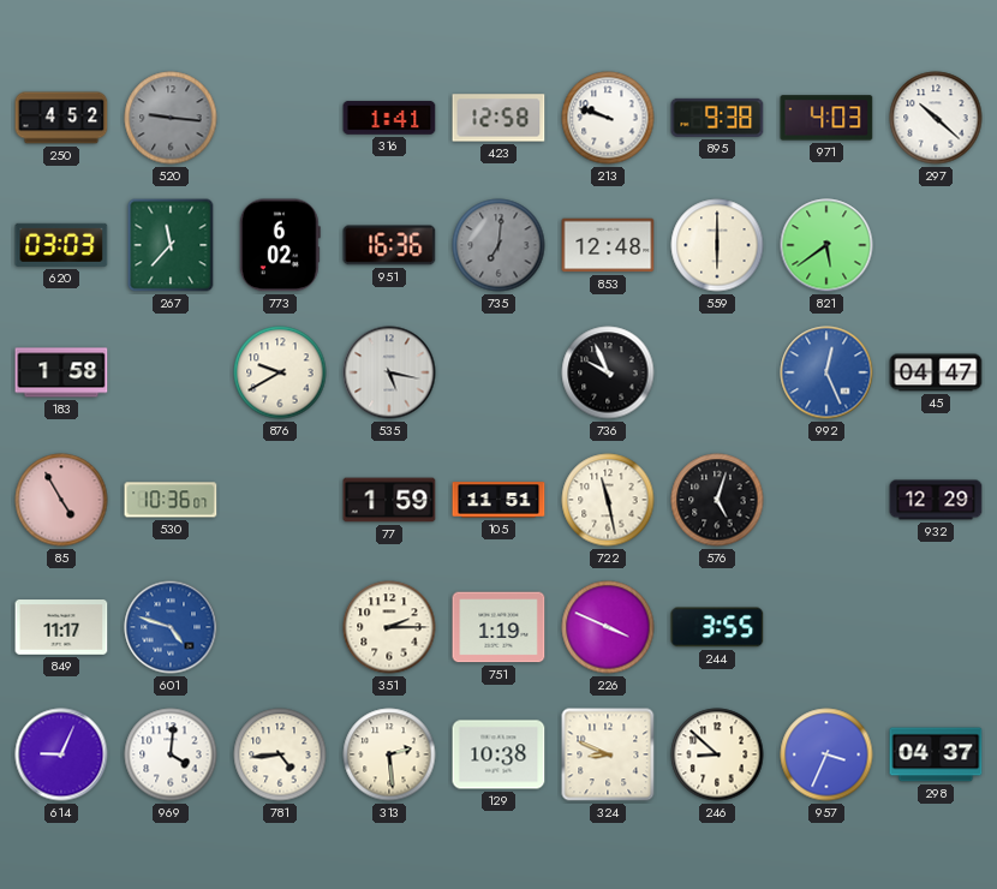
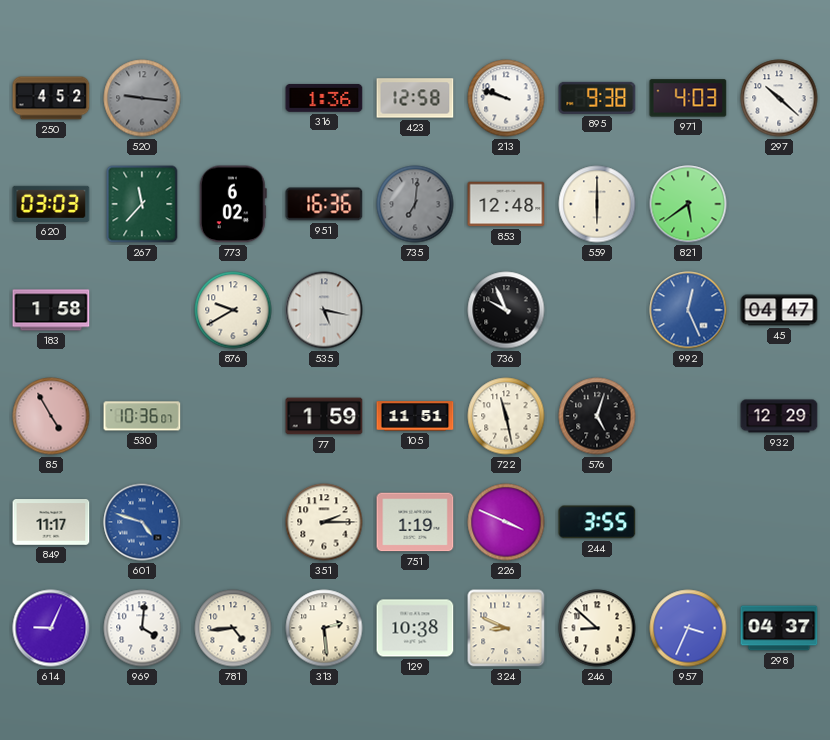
316: 1:41 -> 1:36
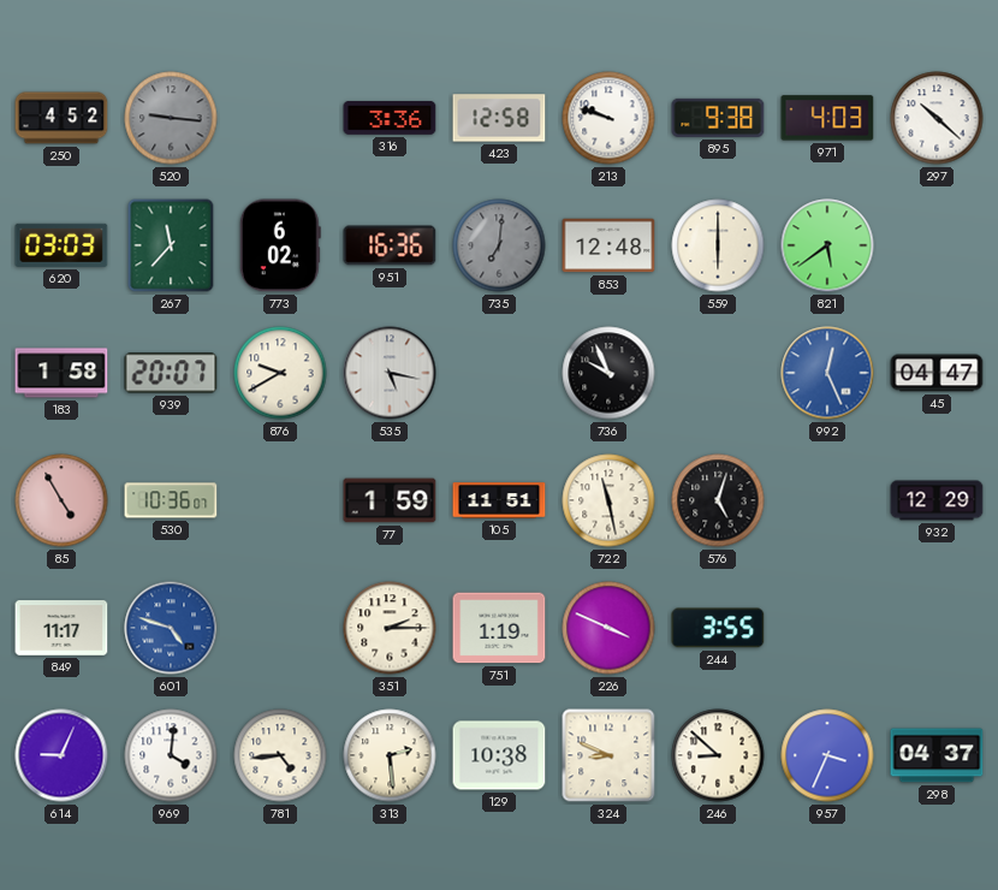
316: 1:36 -> 3:36
939: none -> 20:07
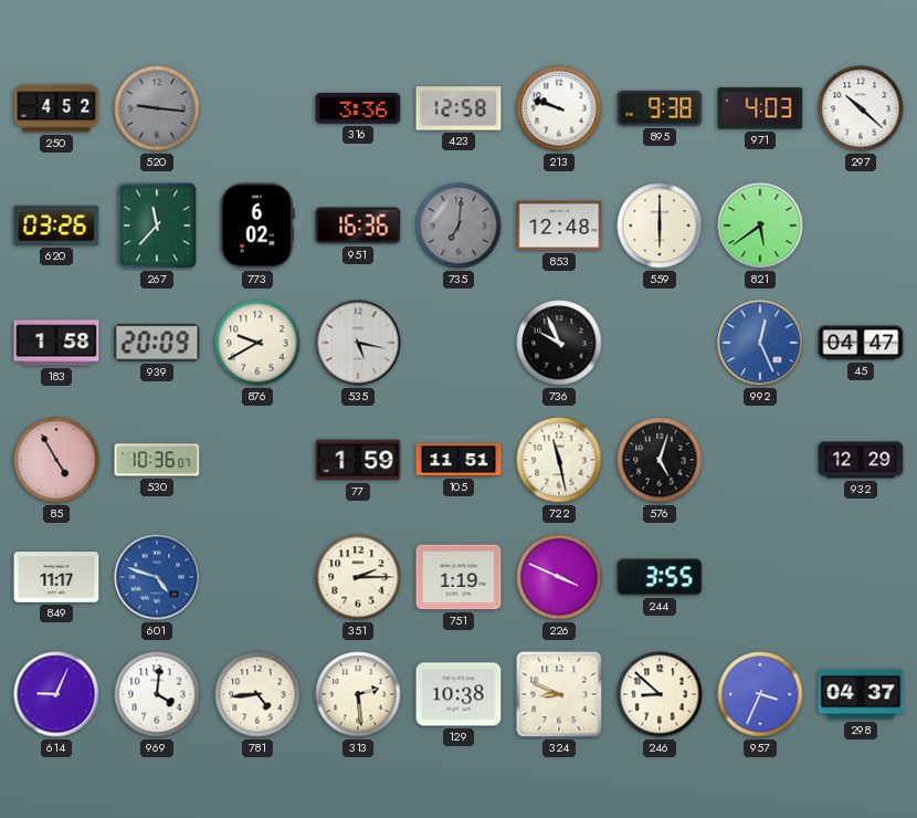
620: 03:03 -> 03:26
939: 20:07 -> 20:09
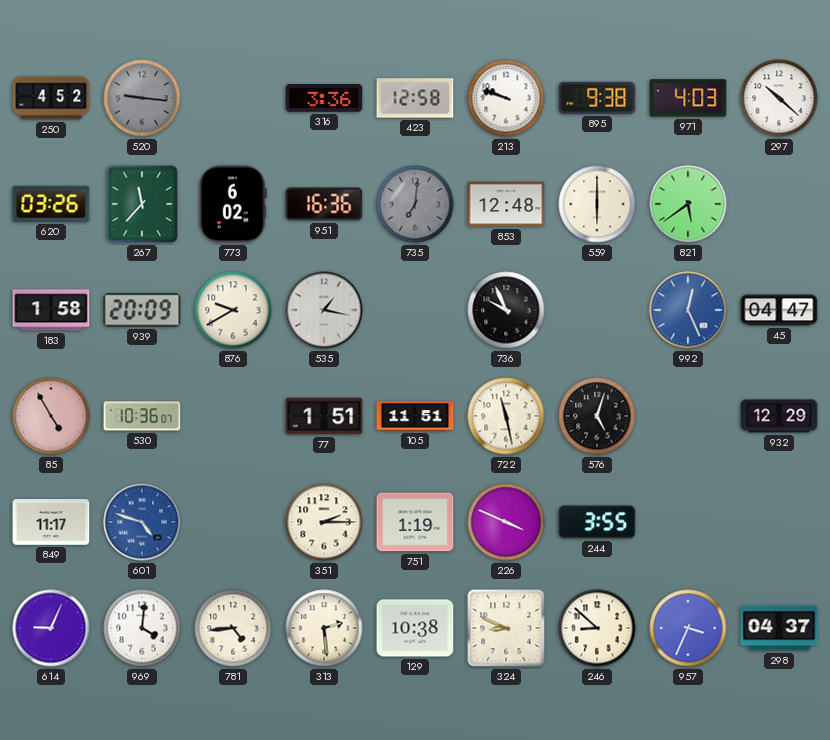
535: 5:17 -> 1:17
77: 1:59 -> 1:51
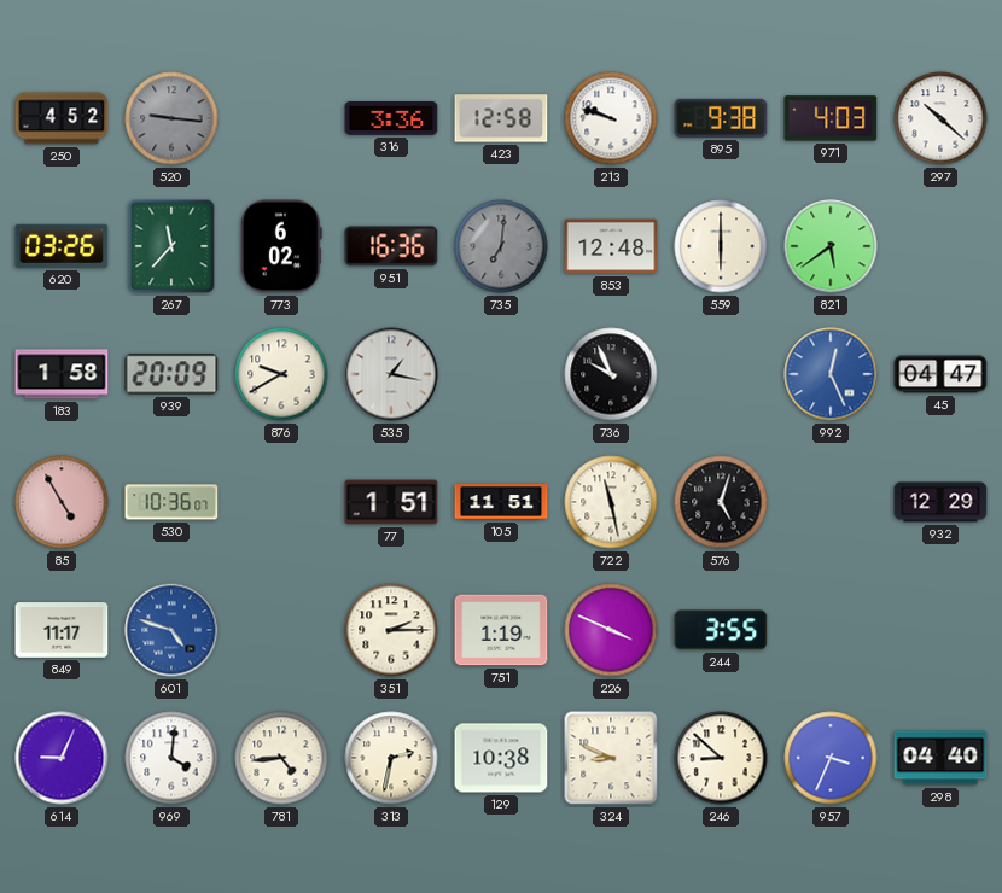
313: 2:29 -> 2:32
298: 04:37 -> 04:40
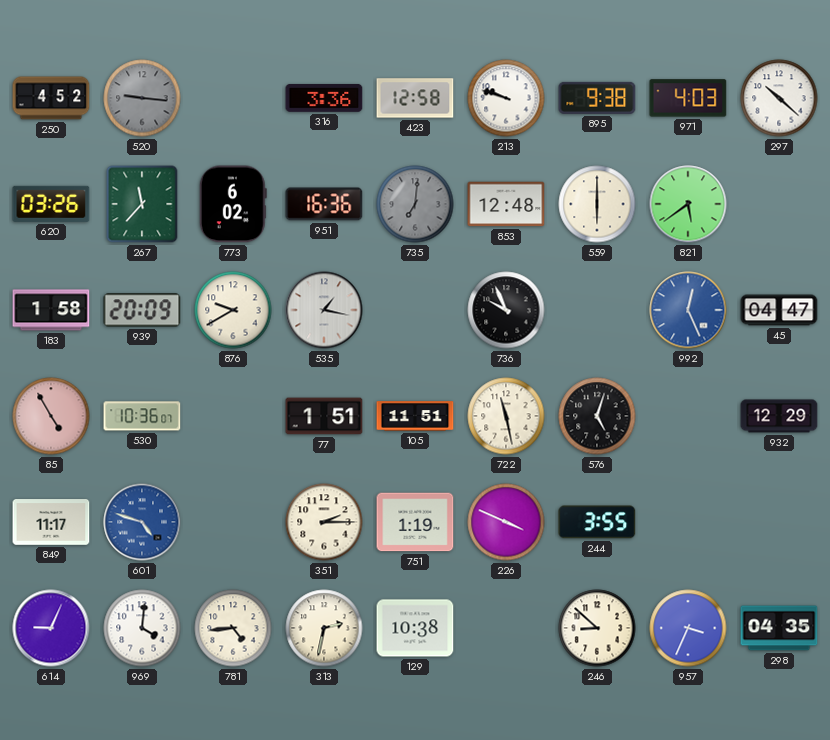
324: 8:49 -> none
298: 04:40 -> 04:35
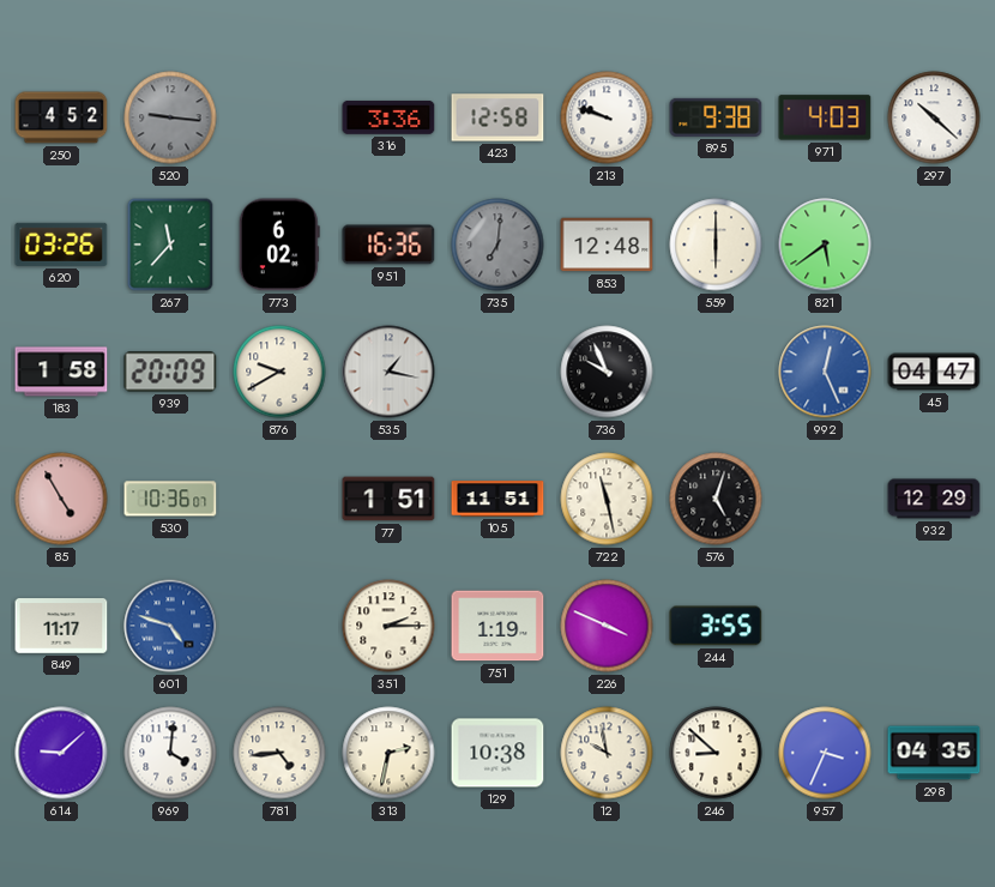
614: 9:04 -> 9:08
12: none -> 9:58
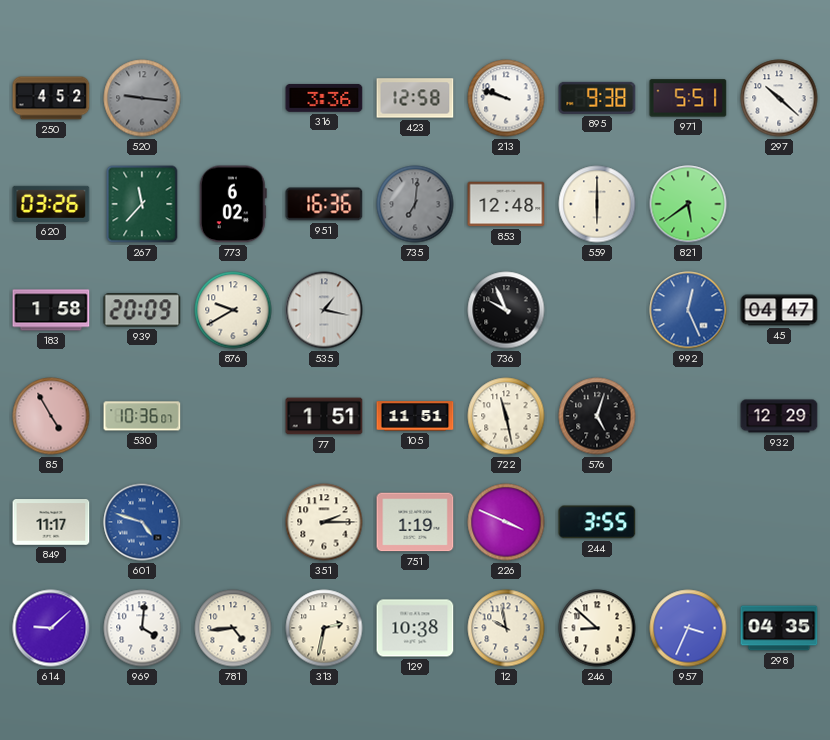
971: 4:03 -> 5:51
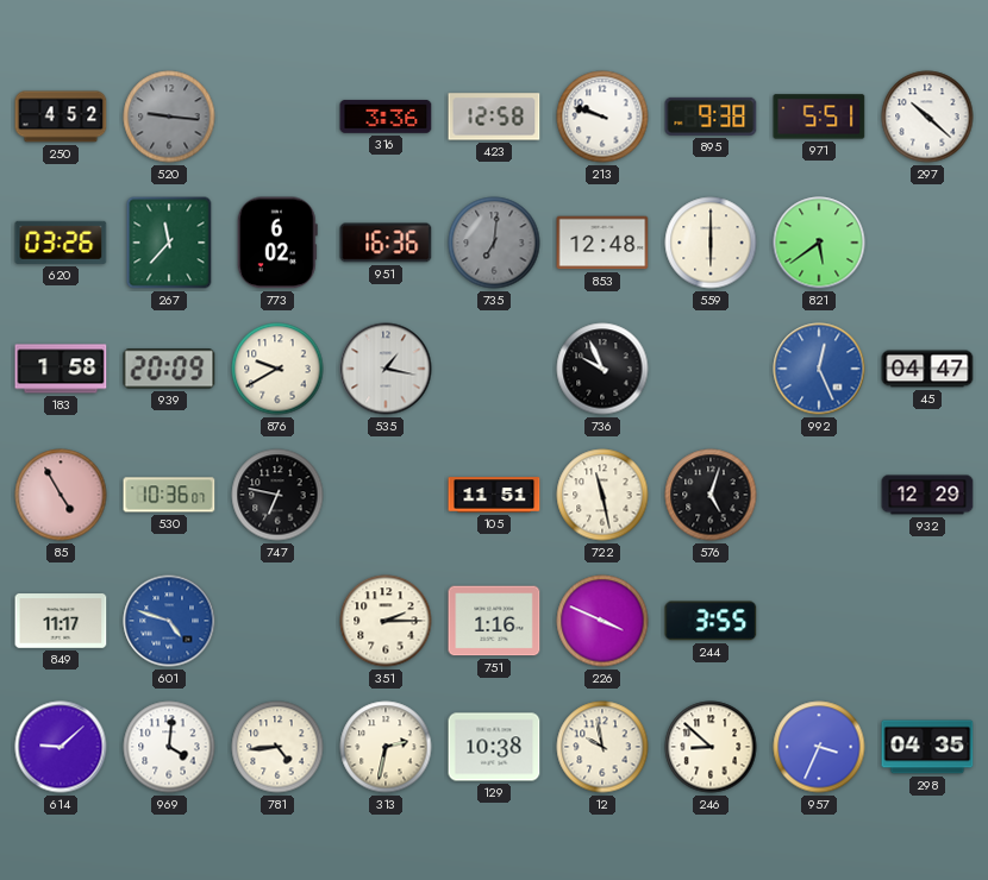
747: none -> 6:47
77: 1:51 -> none
751: 1:19 -> 1:16
